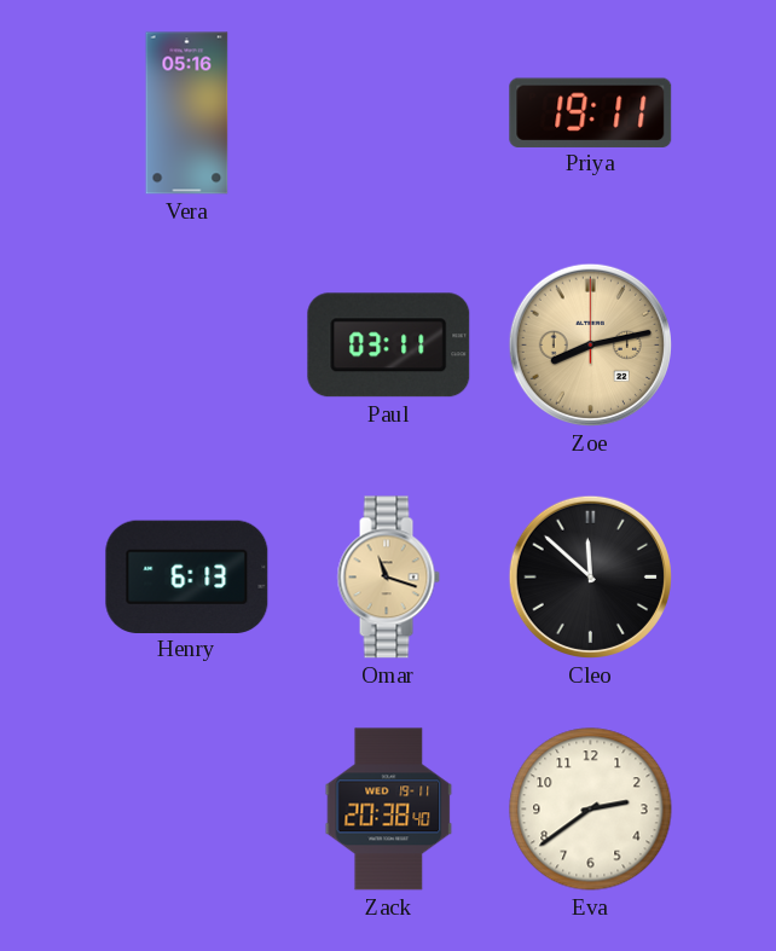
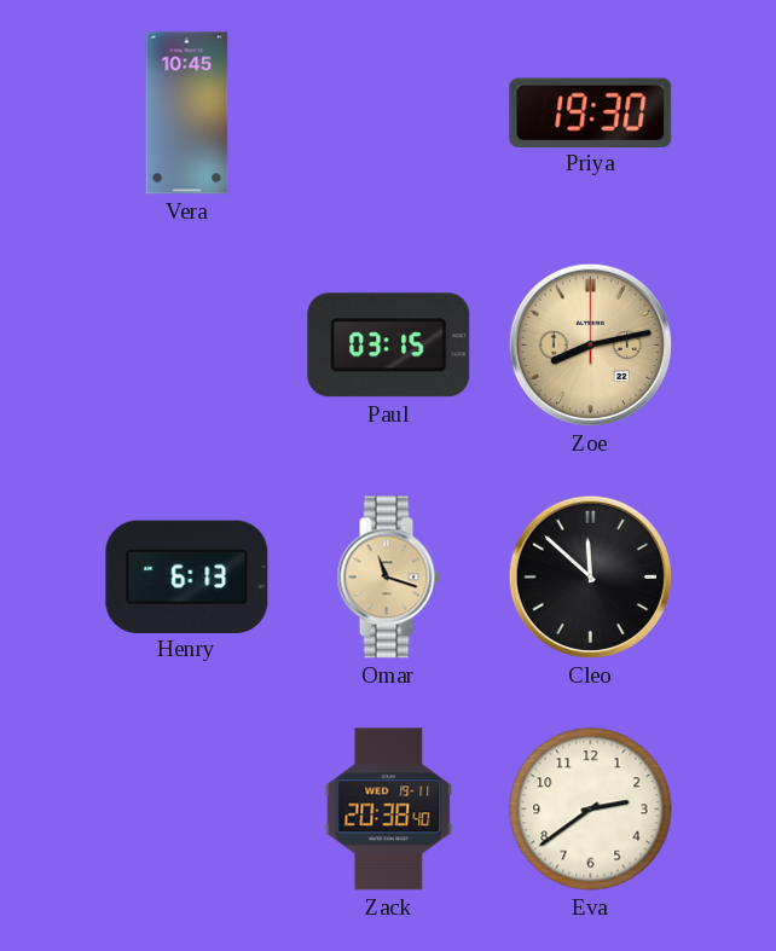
Vera: 05:16 -> 10:45
Priya: 19:11 -> 19:30
Paul: 03:11 -> 03:15
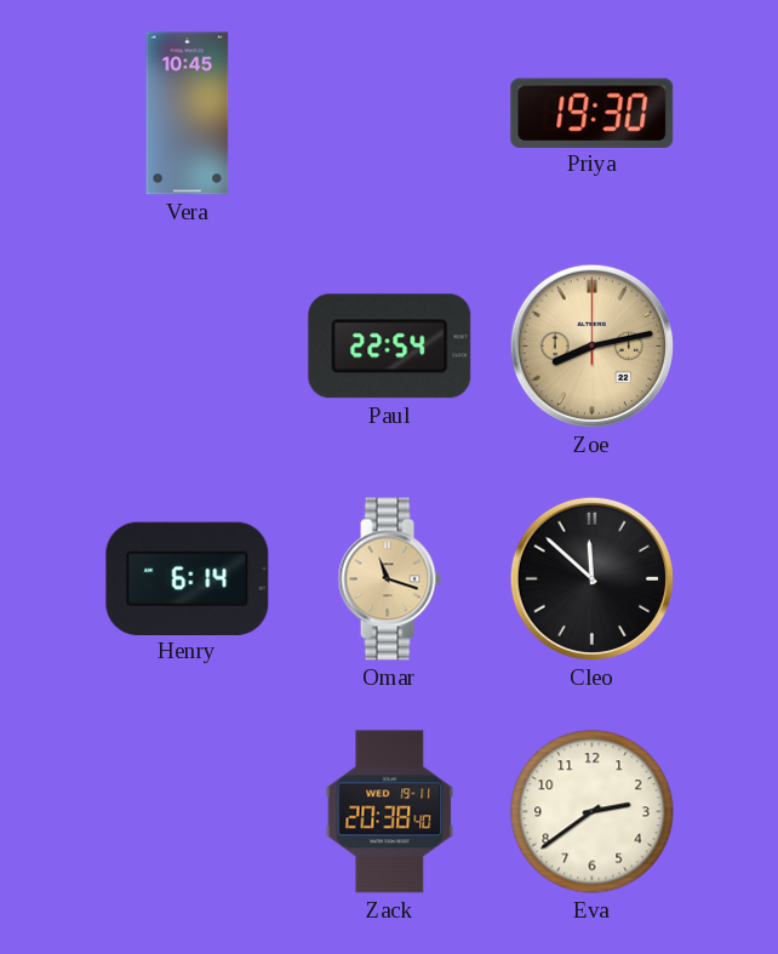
Paul: 03:15 -> 22:54
Henry: 6:13 -> 6:14
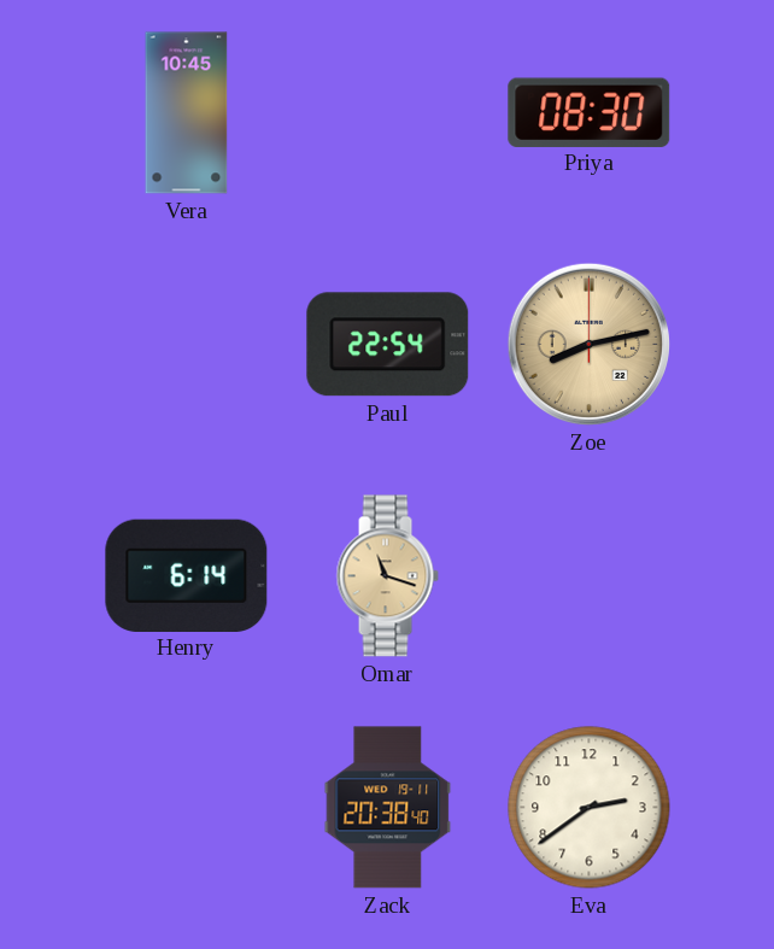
Priya: 19:30 -> 08:30
Cleo: 11:52 -> none
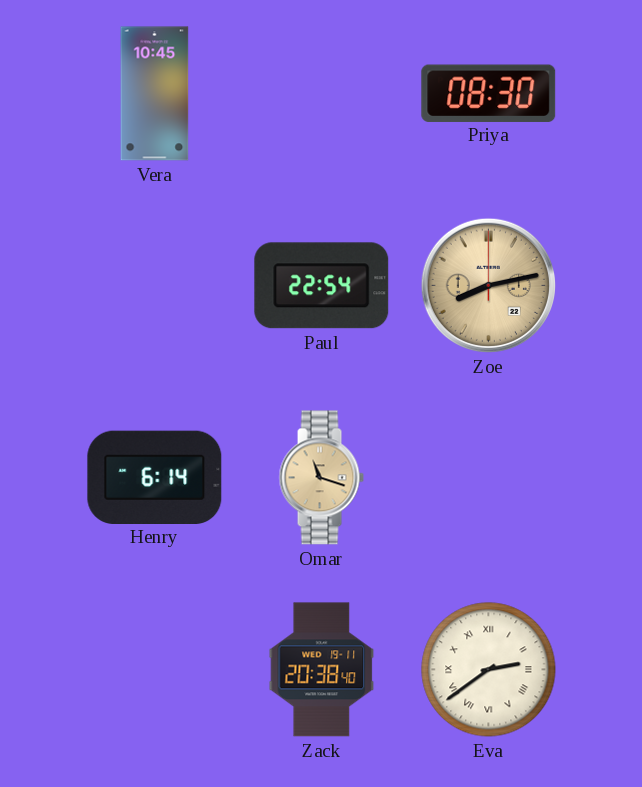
Eva numerals: Arabic -> Roman
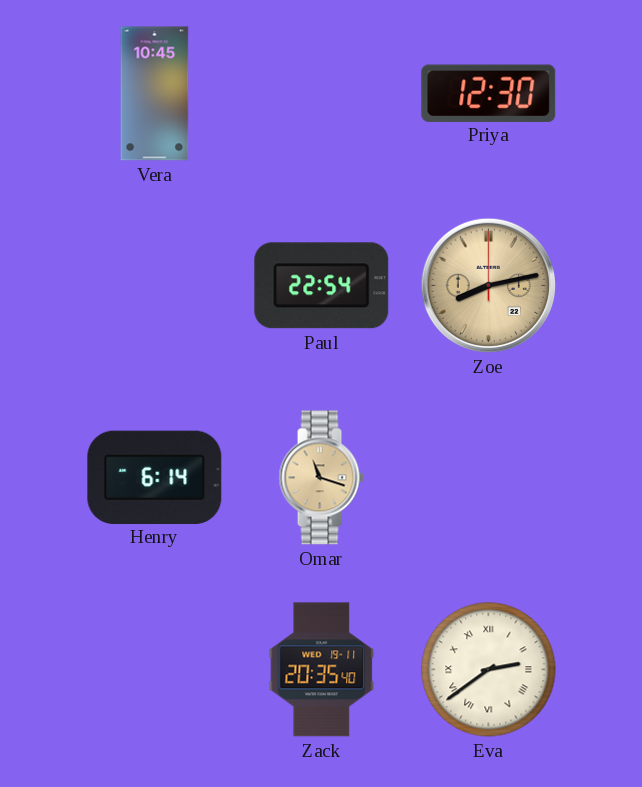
Priya: 08:30 -> 12:30
Zack: 20:38 -> 20:35
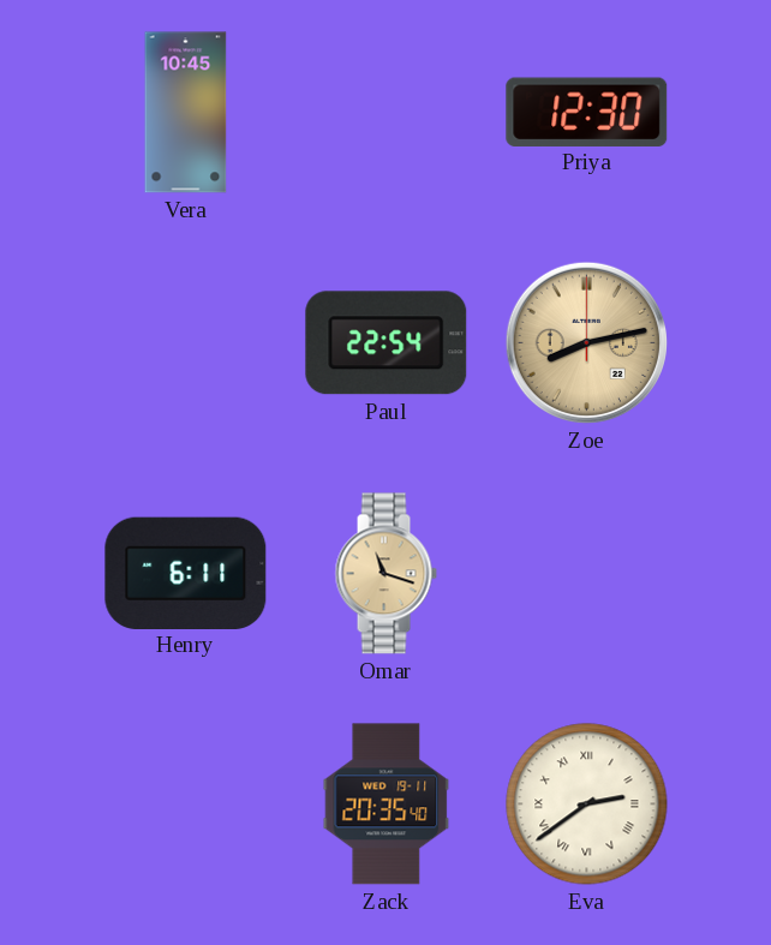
Henry: 6:14 -> 6:11
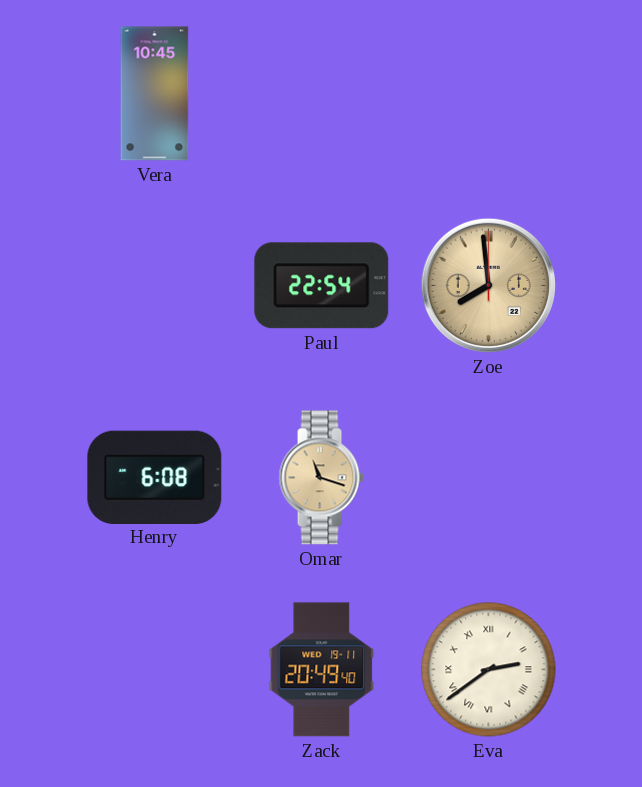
Priya: 12:30 -> none
Zoe: 8:13 -> 7:59
Henry: 6:11 -> 6:08
Zack: 20:35 -> 20:49
